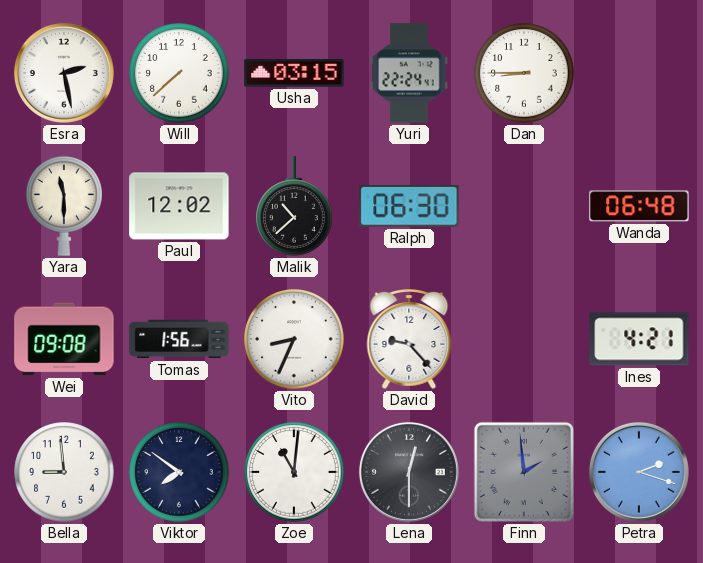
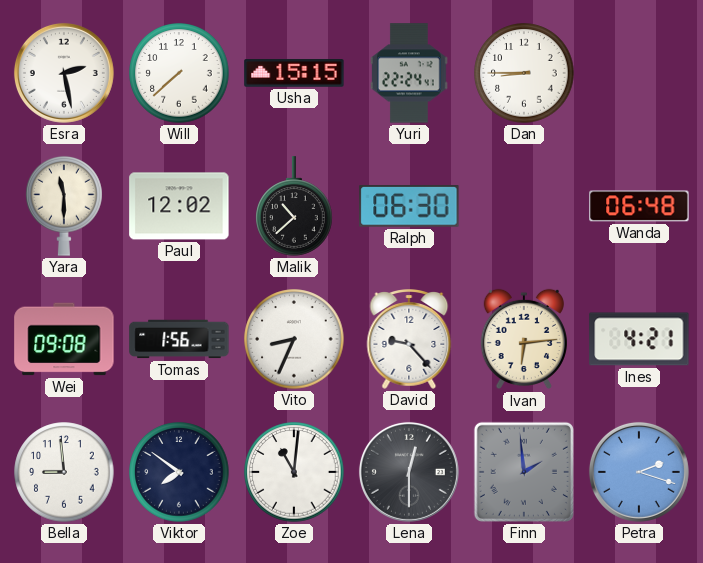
Usha: 03:15 -> 15:15
Ivan: none -> 6:14
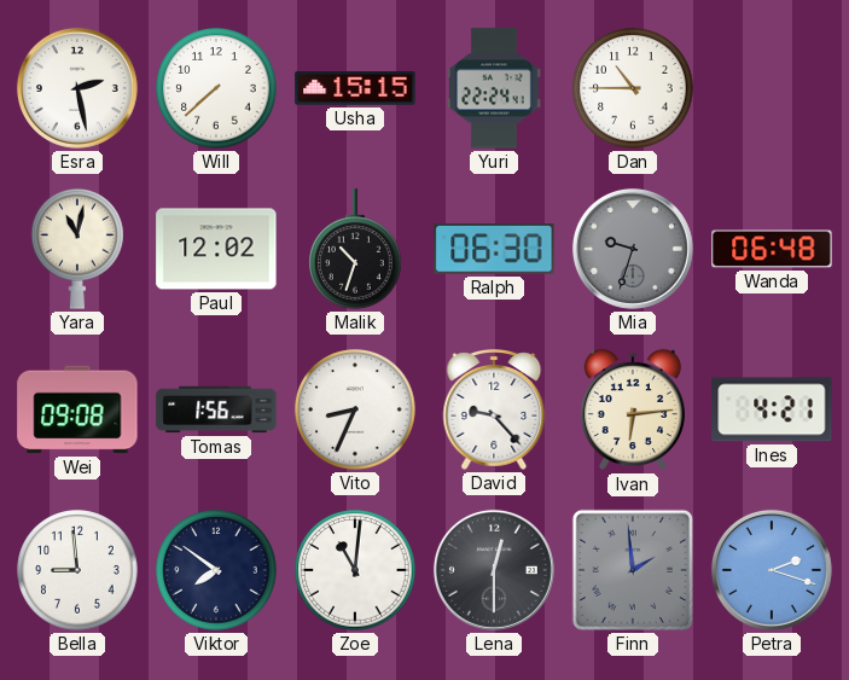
Dan: 8:45 -> 10:45
Yara: 11:30 -> 11:02
Malik: 10:38 -> 10:33
Mia: none -> 9:33
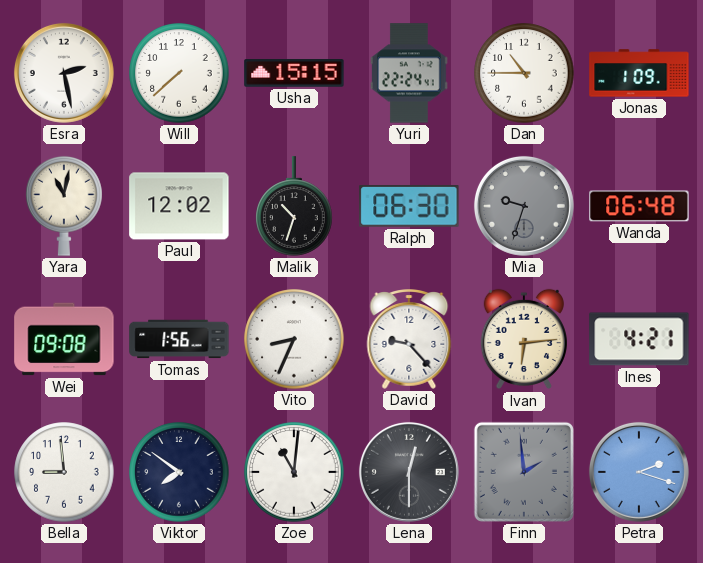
Jonas: none -> 1:09
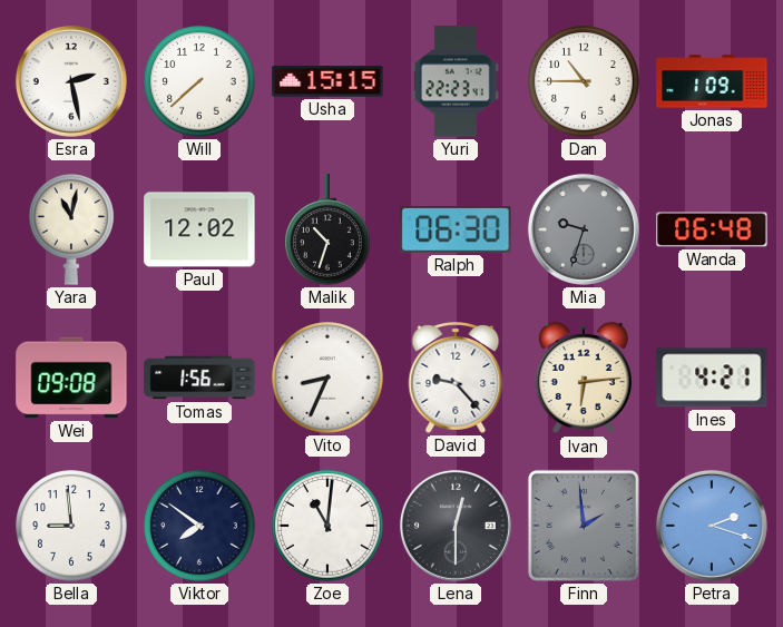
Yuri: 22:24 -> 22:23
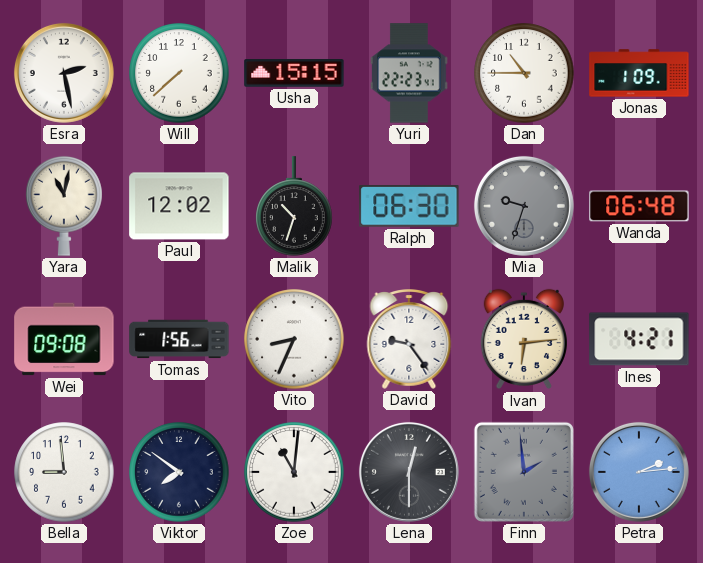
David: 9:23 -> 9:24
Petra: 2:18 -> 2:14
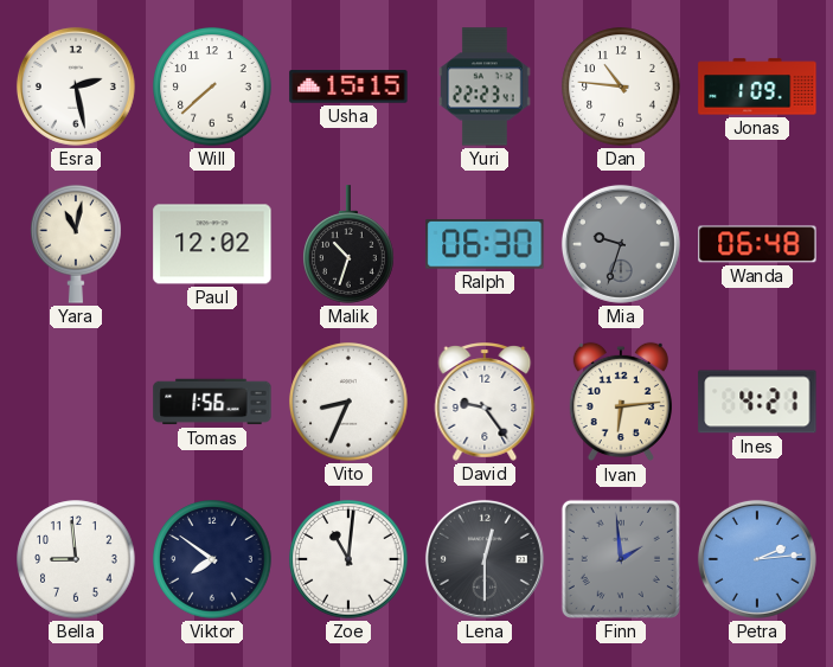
Dan: 10:45 -> 10:46
Wei: 09:08 -> none
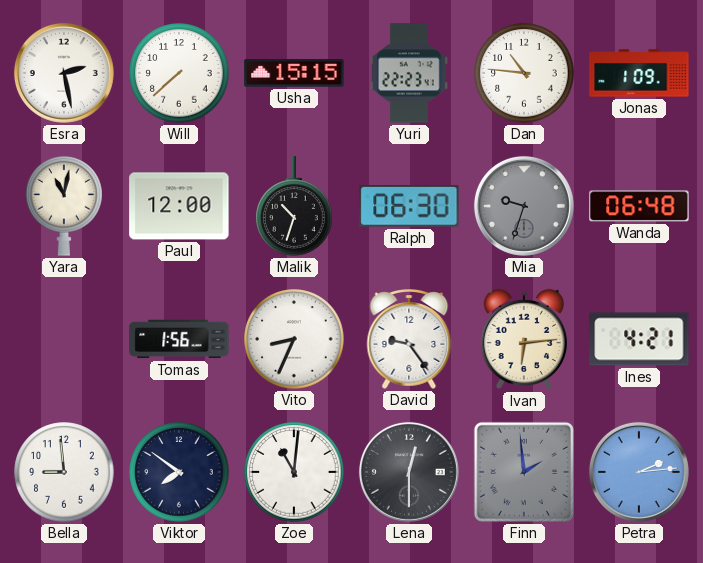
Paul: 12:02 -> 12:00
